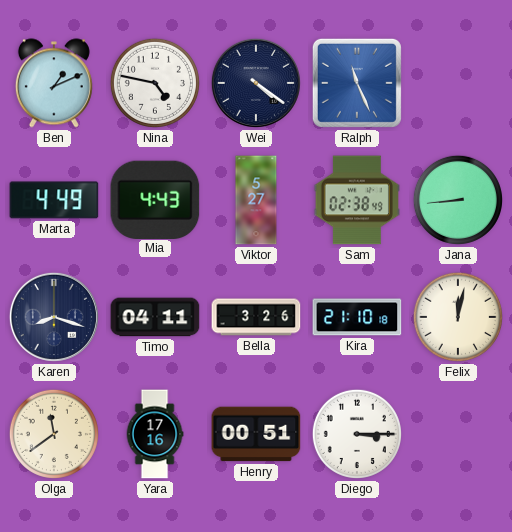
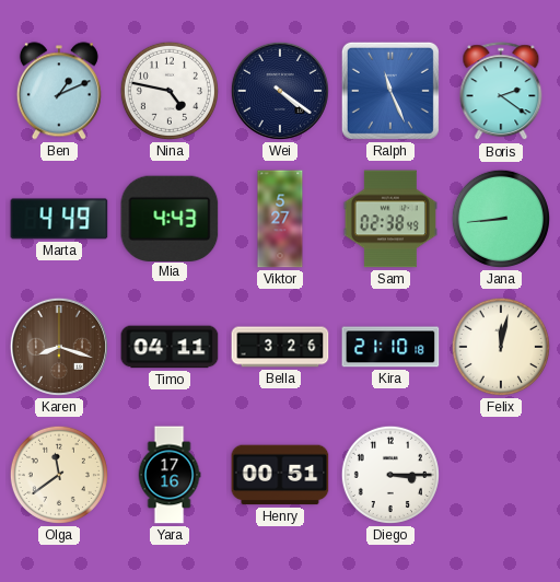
Boris: none -> 2:21
Karen dial: navy -> brown
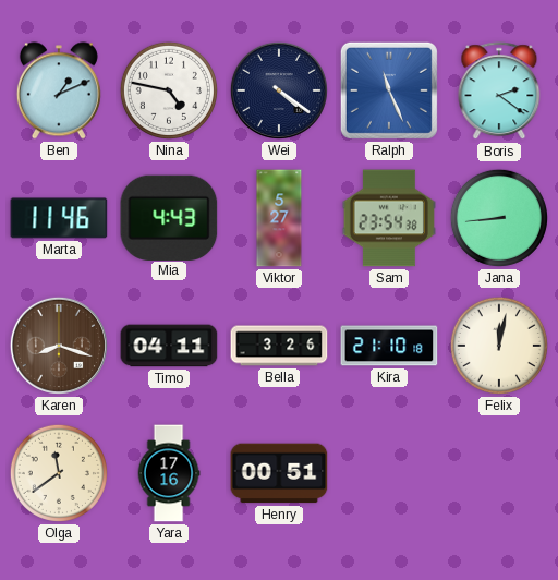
Marta: 4:49 -> 11:46
Sam: 02:38 -> 23:54
Diego: 3:15 -> none
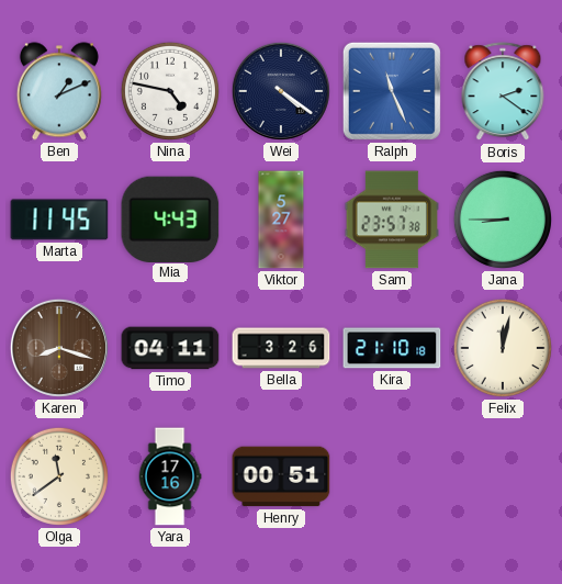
Marta: 11:46 -> 11:45
Sam: 23:54 -> 23:57
Jana: 8:44 -> 8:45
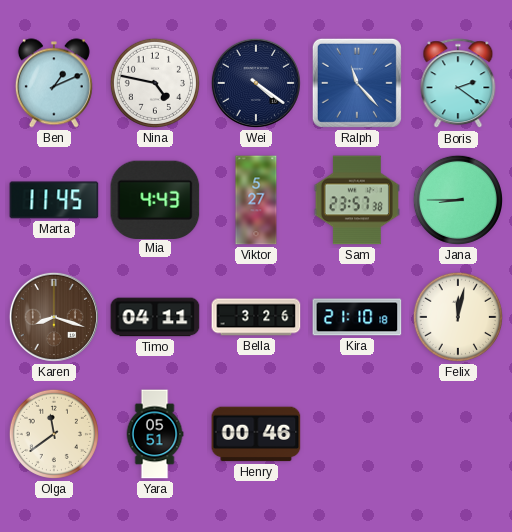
Ralph: 11:26 -> 11:23
Yara: 17:16 -> 05:51
Henry: 00:51 -> 00:46
